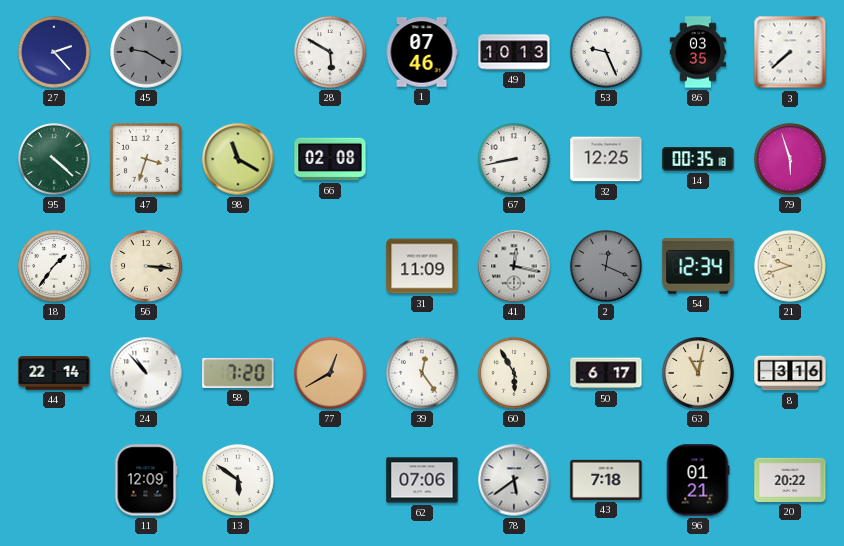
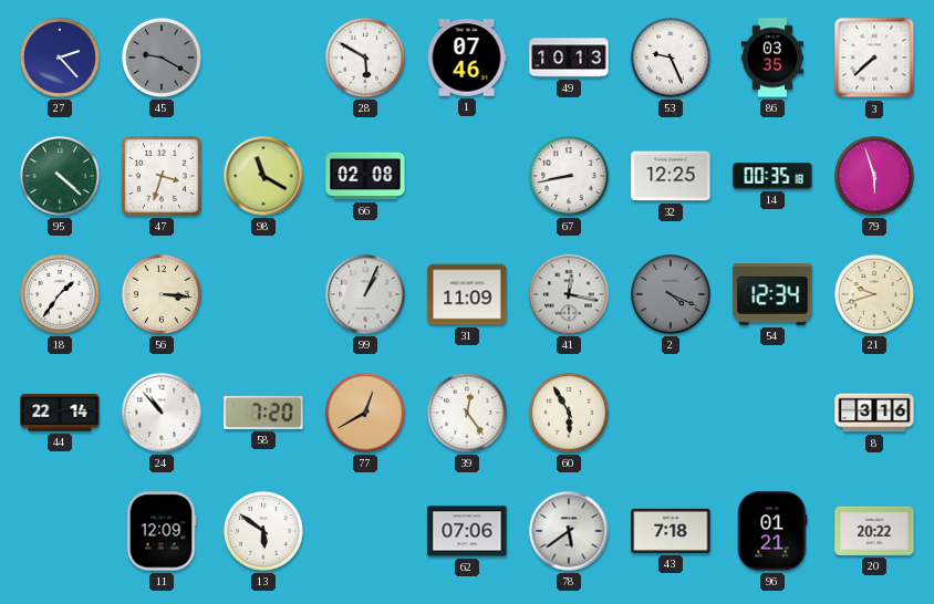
99: none -> 1:04
2: 12:19 -> 4:19
50: 6:17 -> none
63: 11:02 -> none
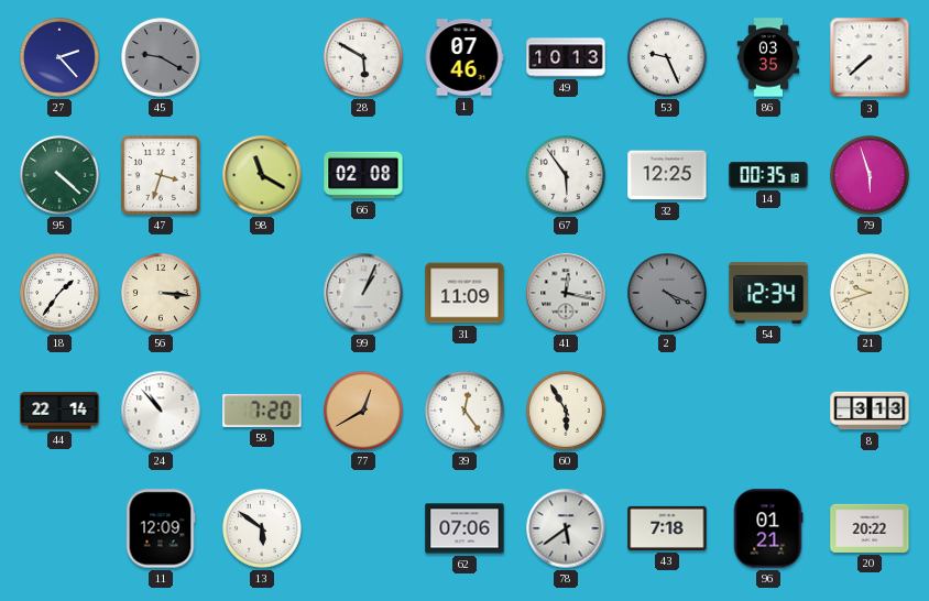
67: 8:43 -> 5:54
8: 3:16 -> 3:13
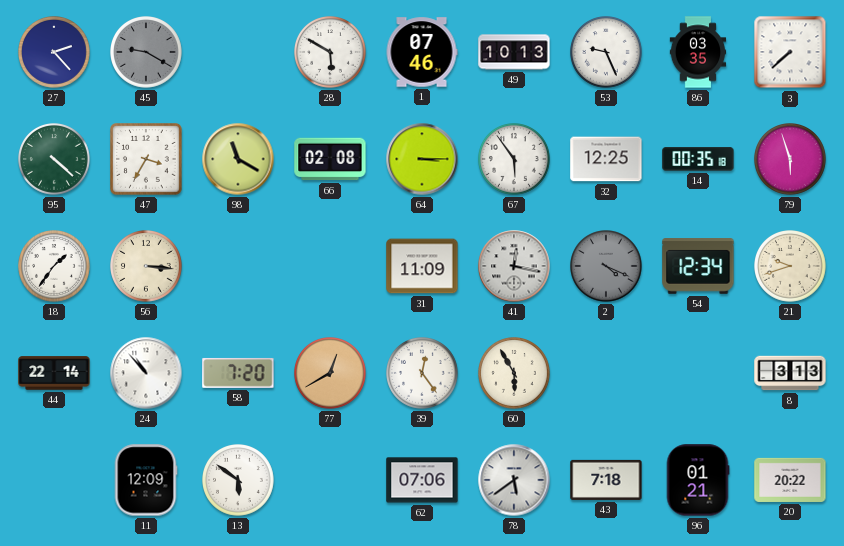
47: 3:33 -> 3:35
64: none -> 3:15
99: 1:04 -> none
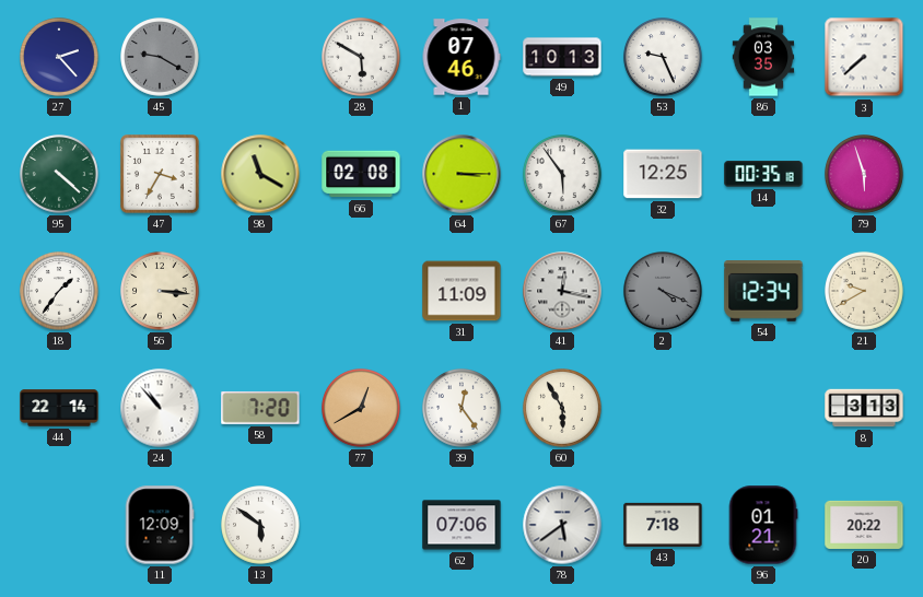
21: 9:42 -> 9:40
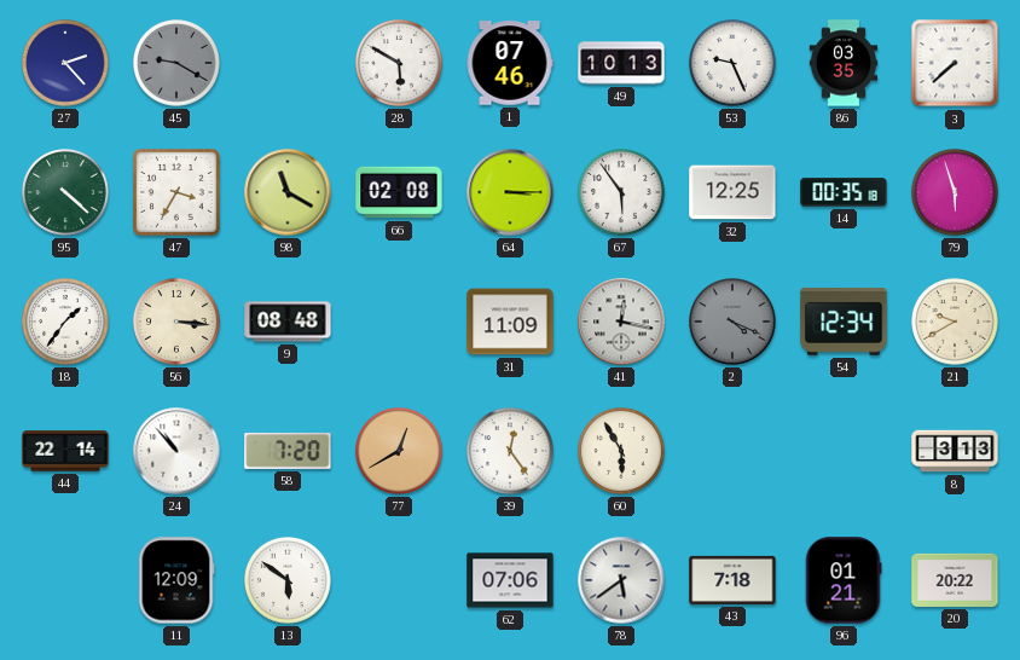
9: none -> 08:48
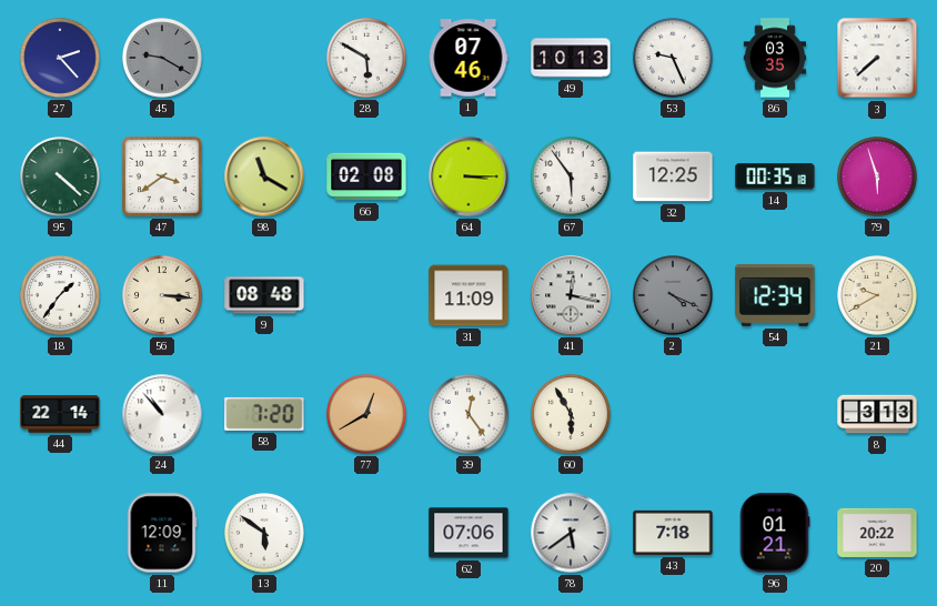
47: 3:35 -> 3:39
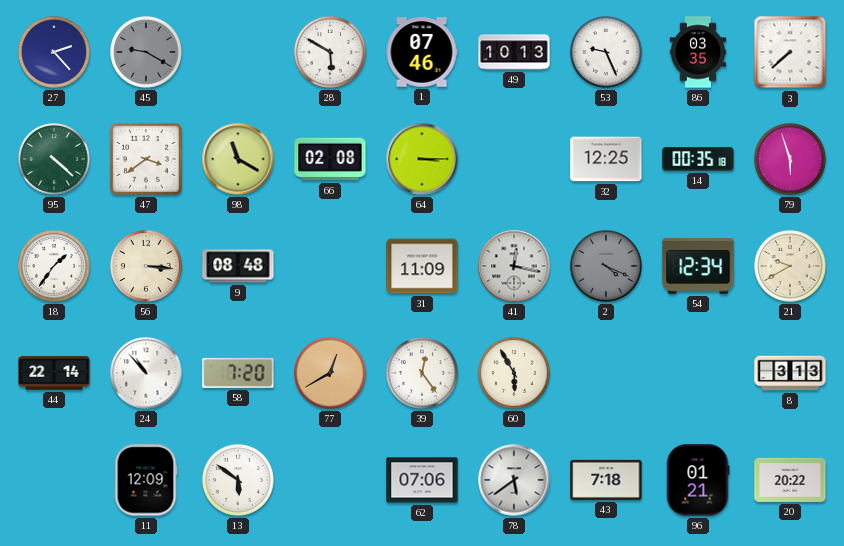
67: 5:54 -> none
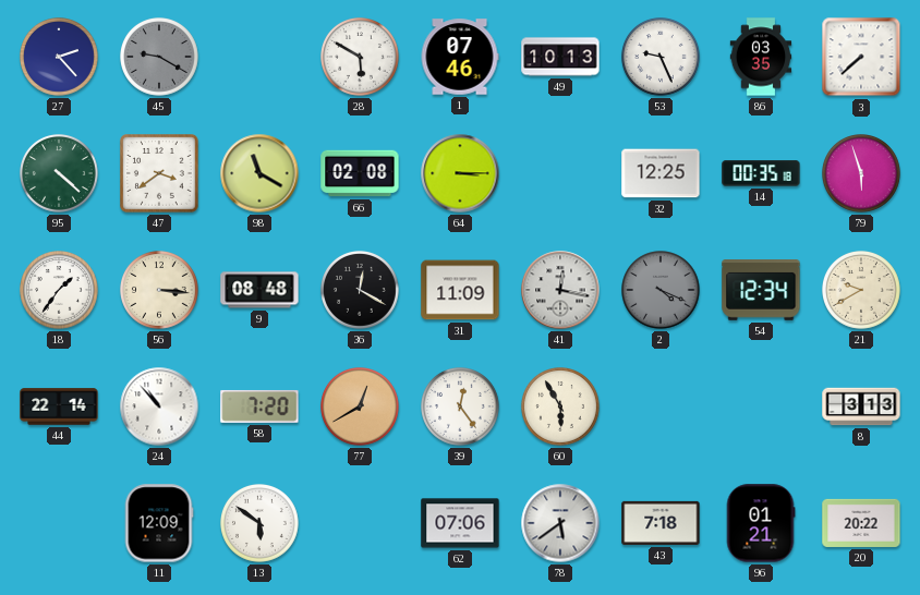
36: none -> 12:20
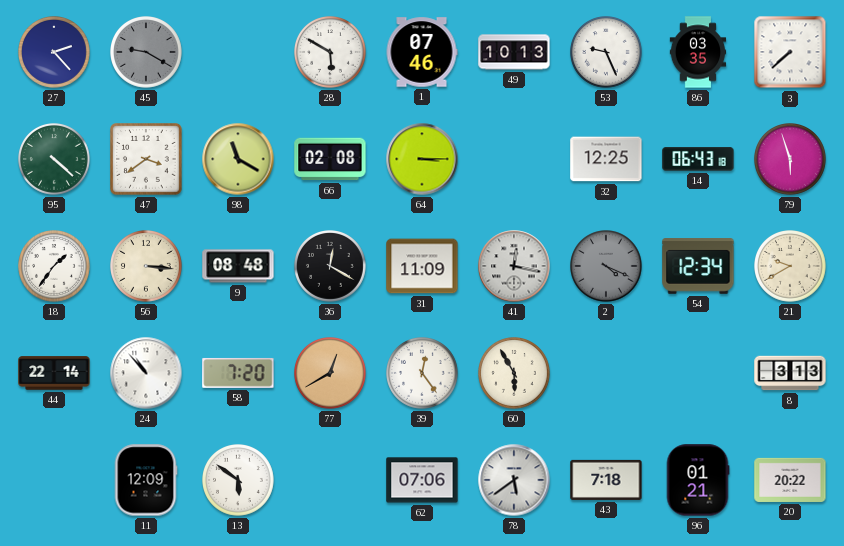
14: 00:35 -> 06:43
